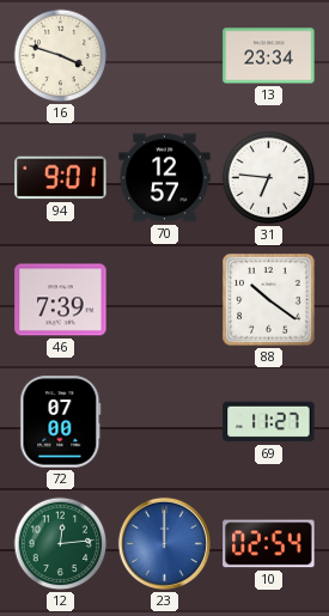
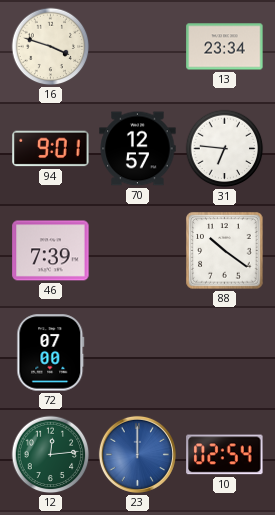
69: 11:27 -> none
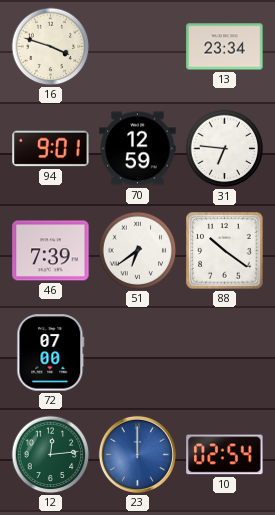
70: 12:57 -> 12:59
51: none -> 6:39
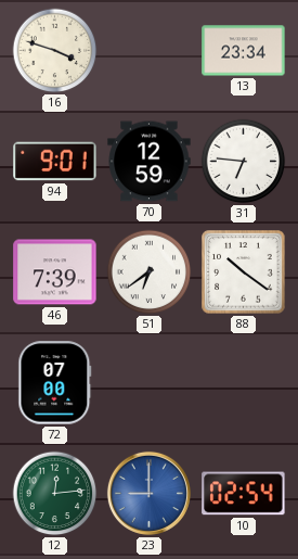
23: 12:00 -> 9:00
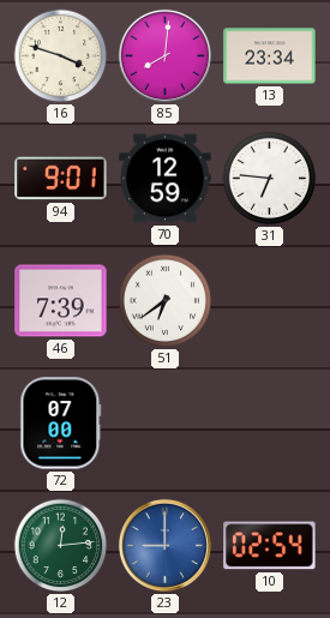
85: none -> 8:01
88: 10:21 -> none
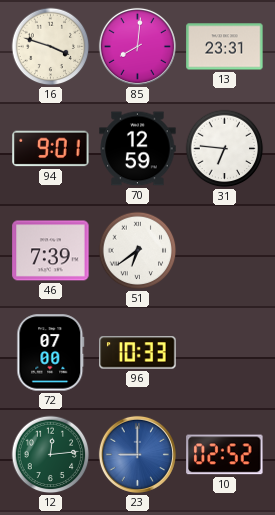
13: 23:34 -> 23:31
96: none -> 10:33
10: 02:54 -> 02:52
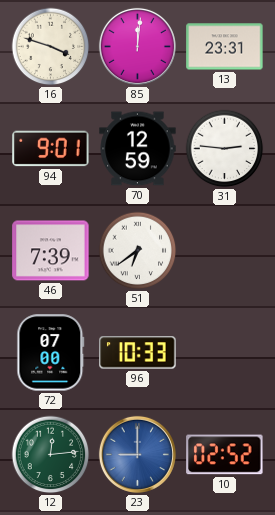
85: 8:01 -> 12:01
31: 6:46 -> 2:46
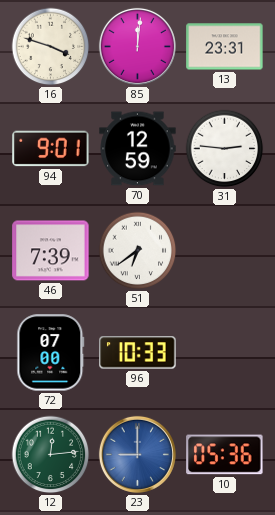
10: 02:52 -> 05:36
